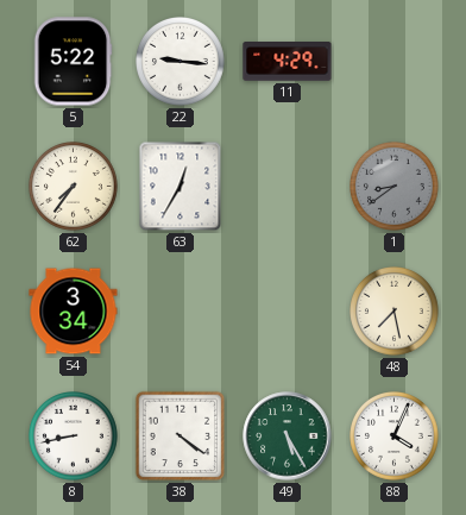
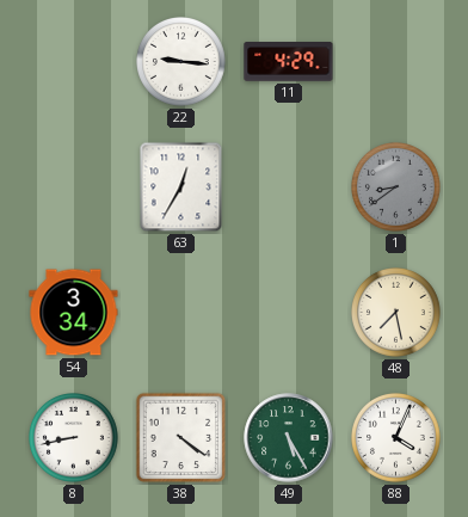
5: 5:22 -> none
62: 7:36 -> none
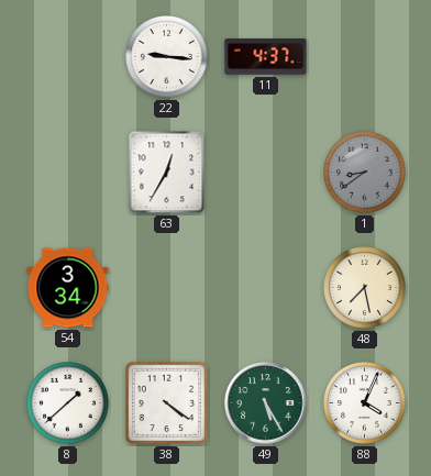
11: 4:29 -> 4:37
8: 8:43 -> 1:38
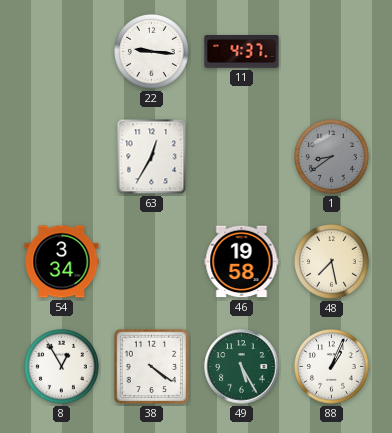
46: none -> 19:58
8: 1:38 -> 12:55
88: 4:04 -> 1:04
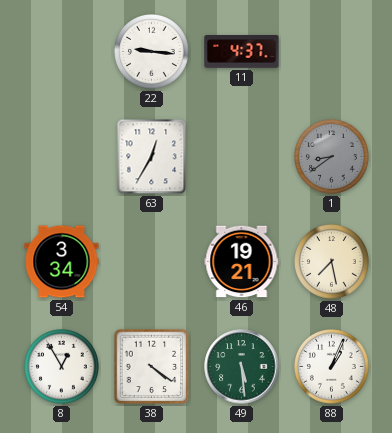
46: 19:58 -> 19:21
49: 5:25 -> 5:29
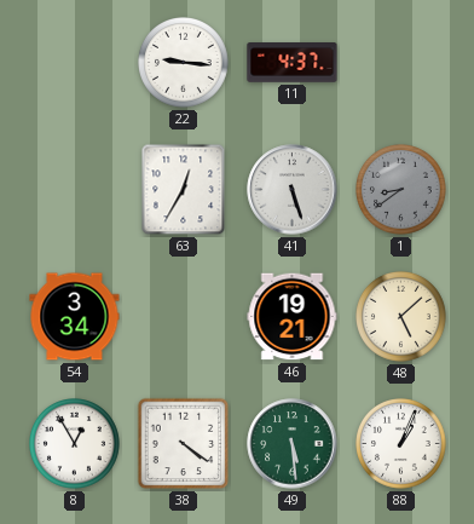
41: none -> 5:27
48: 7:28 -> 5:08
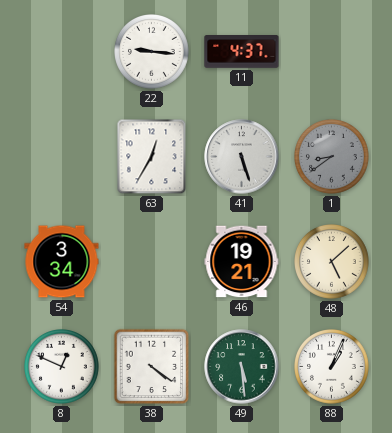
8: 12:55 -> 12:49
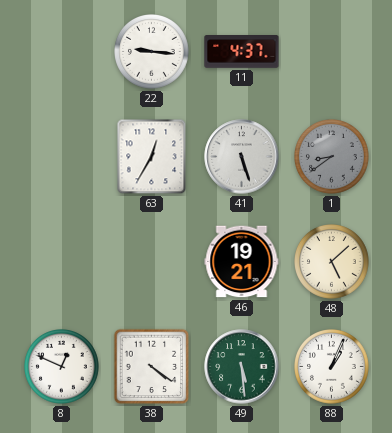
54: 3:34 -> none
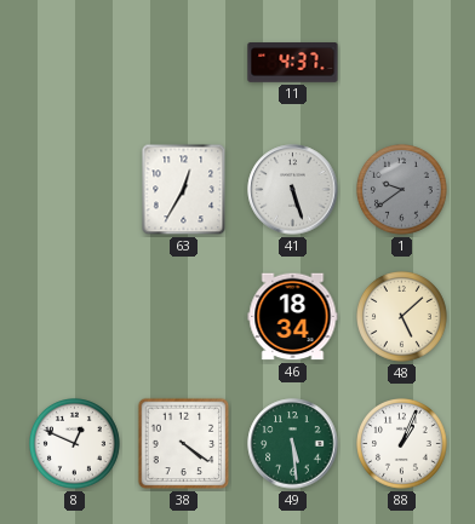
22: 9:16 -> none
1: 8:39 -> 9:39
46: 19:21 -> 18:34
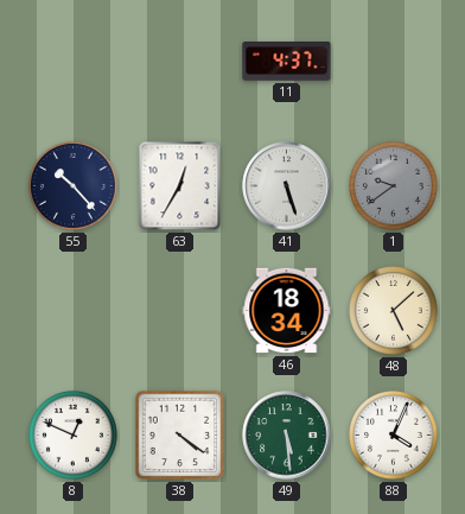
55: none -> 10:23
88: 1:04 -> 4:04
